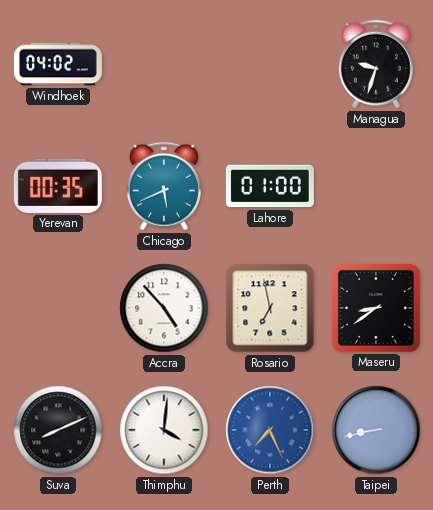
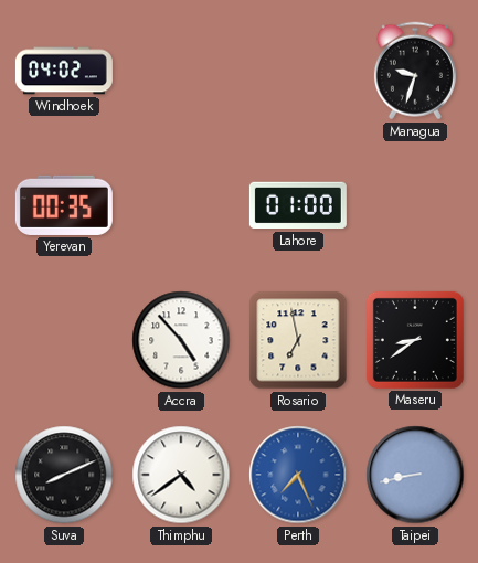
Chicago: 5:41 -> none
Thimphu: 4:01 -> 4:39
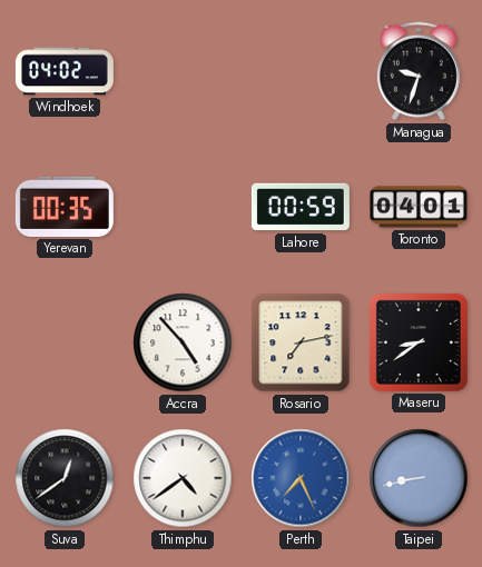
Lahore: 01:00 -> 00:59
Toronto: none -> 04:01
Rosario: 6:58 -> 7:13
Suva: 8:11 -> 12:39
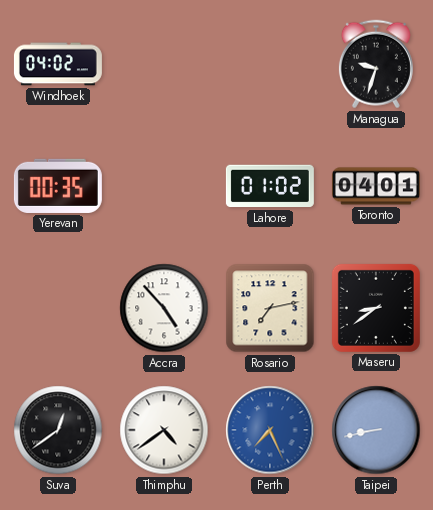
Lahore: 00:59 -> 01:02
